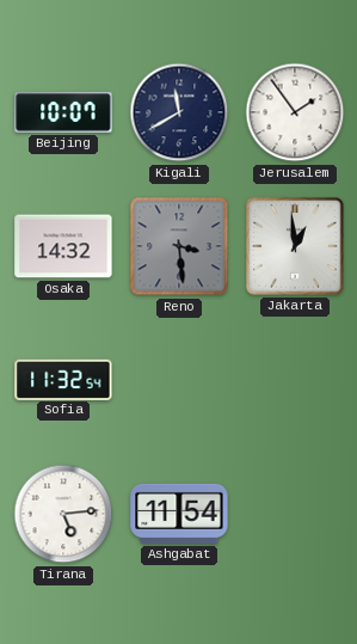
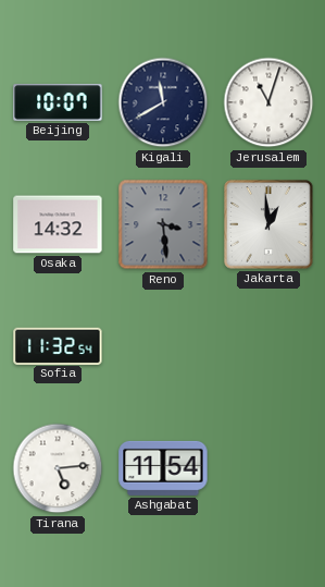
Jerusalem: 1:54 -> 11:03
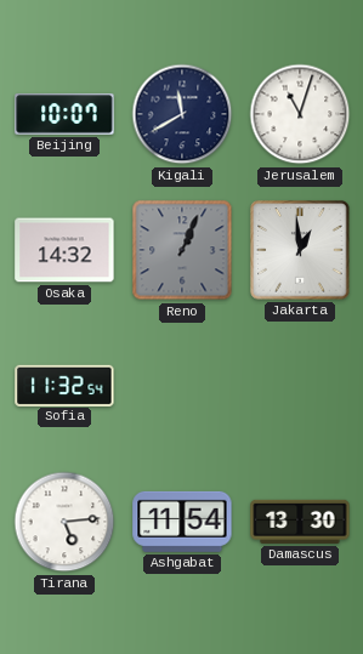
Reno: 3:29 -> 1:04
Damascus: none -> 13:30
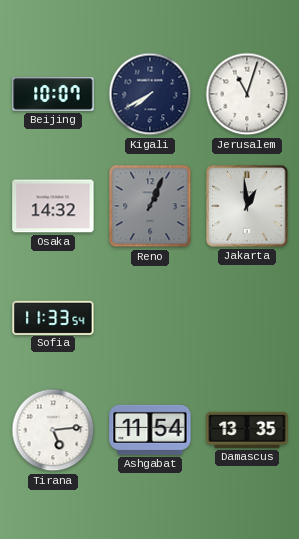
Kigali: 11:40 -> 7:40
Sofia: 11:32 -> 11:33
Damascus: 13:30 -> 13:35
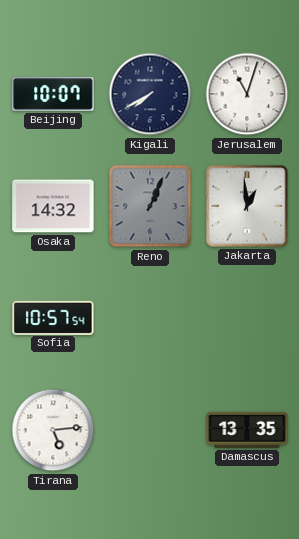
Sofia: 11:33 -> 10:57
Ashgabat: 11:54 -> none
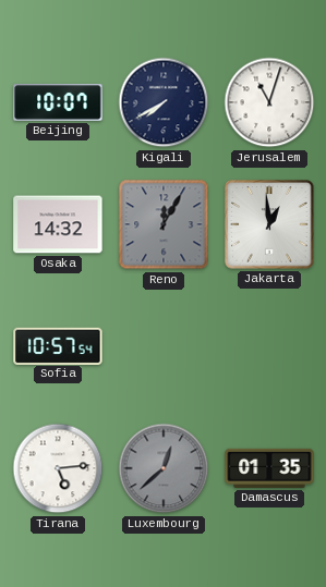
Reno: 1:04 -> 12:05
Luxembourg: none -> 12:38
Damascus: 13:35 -> 01:35
